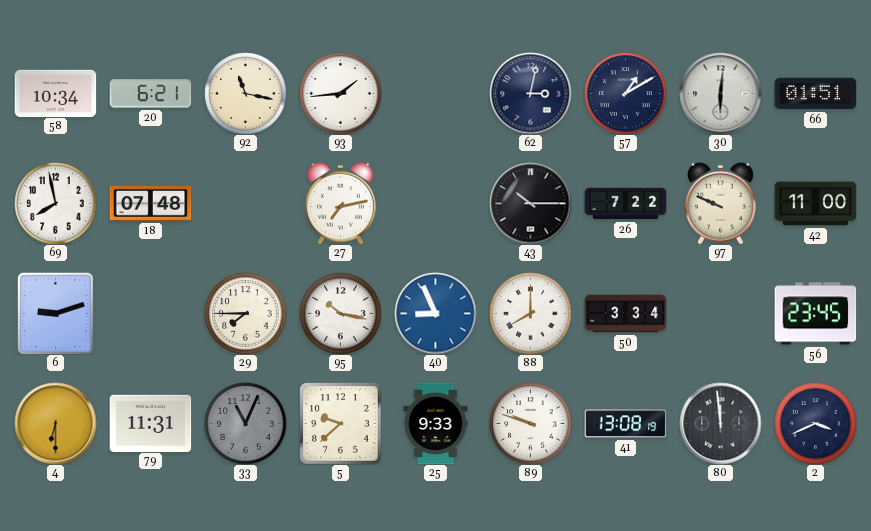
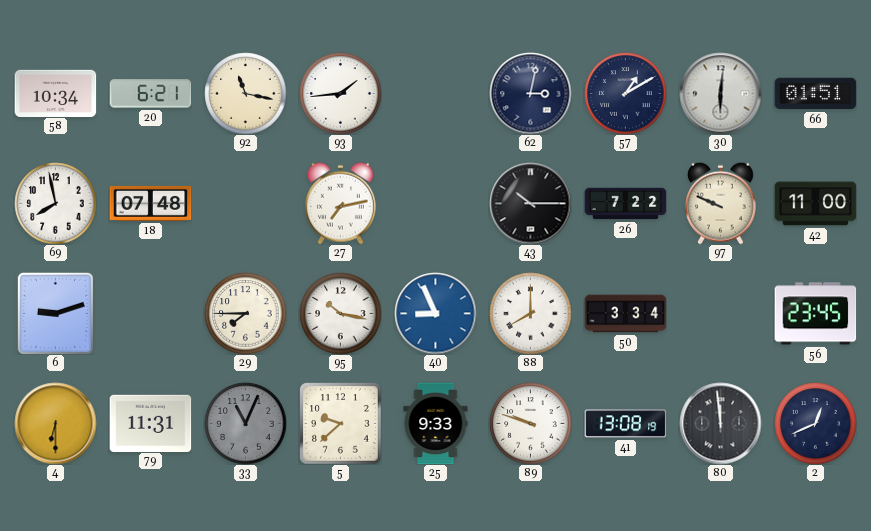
2: 3:41 -> 12:41
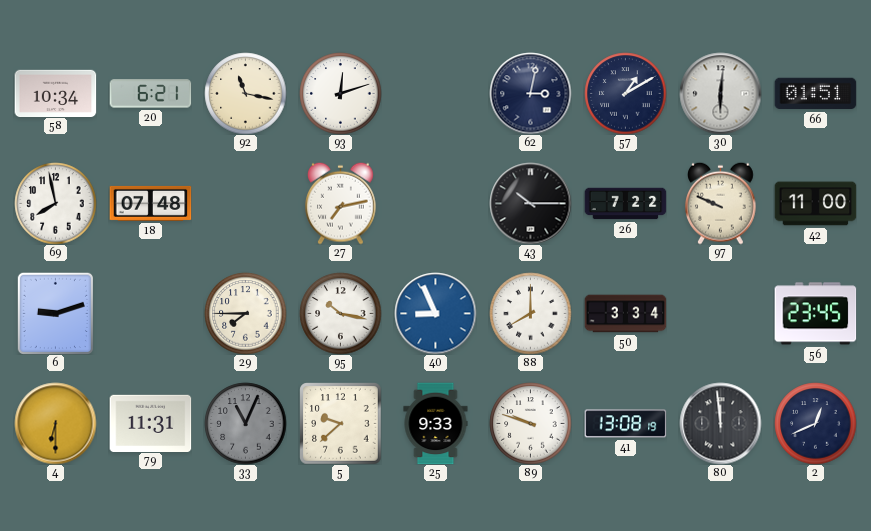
93: 1:44 -> 12:12
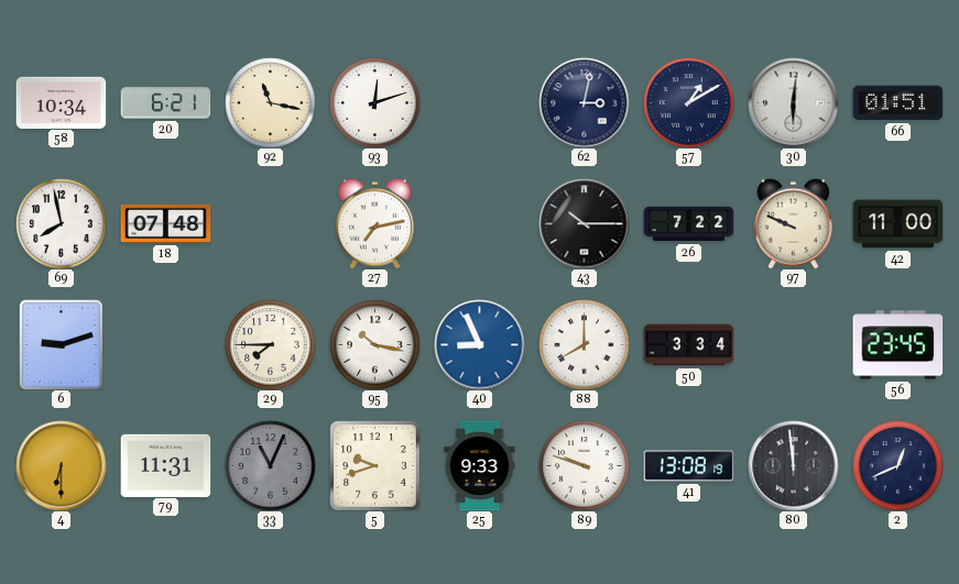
5: 9:38 -> 9:42
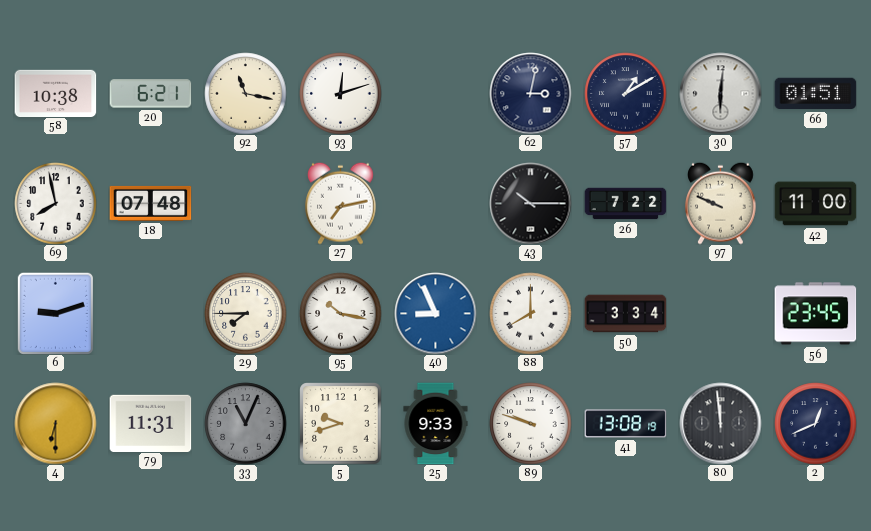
58: 10:34 -> 10:38
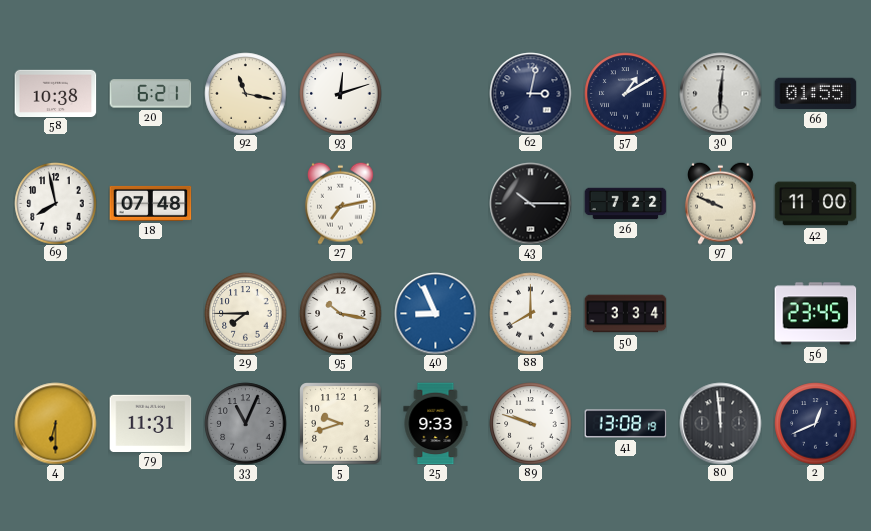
66: 01:51 -> 01:55
6: 9:12 -> none
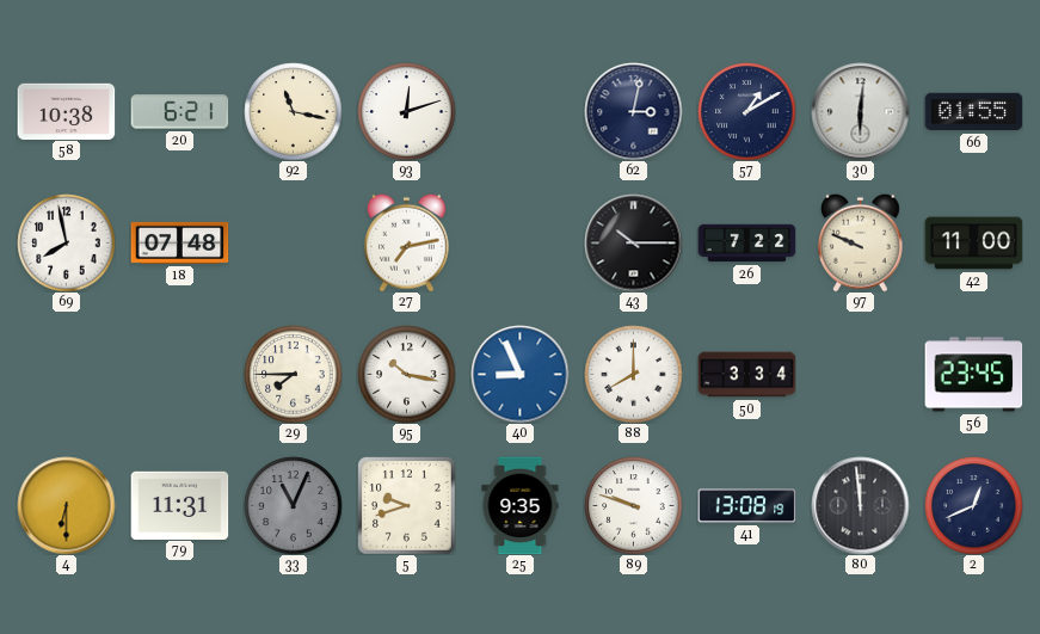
25: 9:33 -> 9:35
